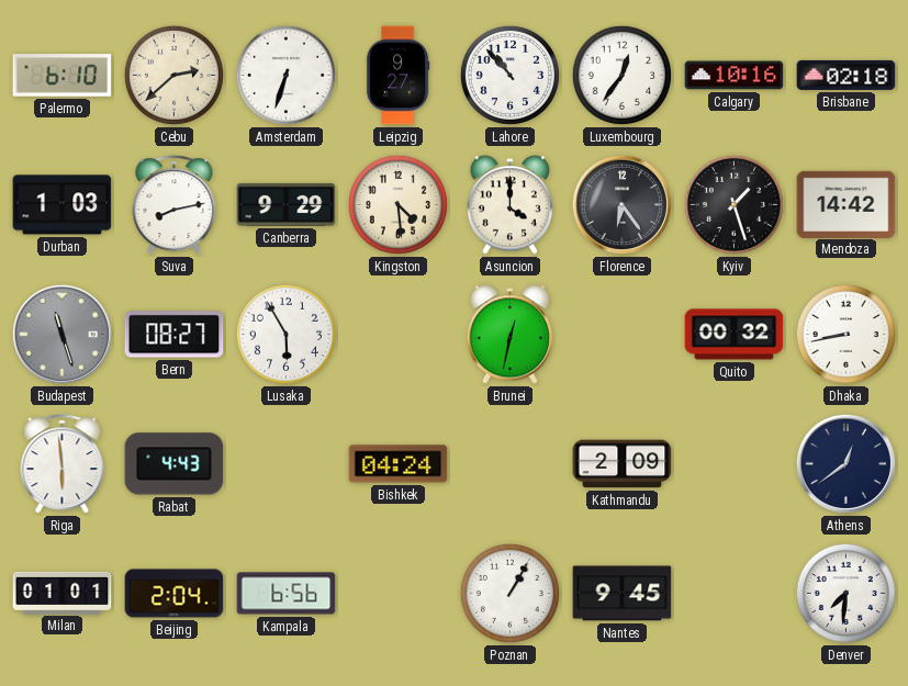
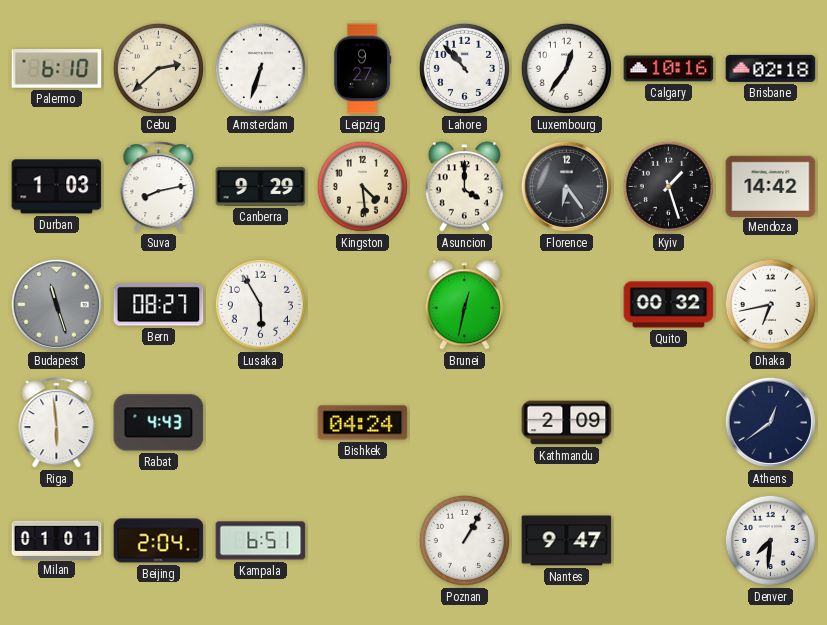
Dhaka: 8:43 -> 6:43
Kampala: 6:56 -> 6:51
Nantes: 9:45 -> 9:47
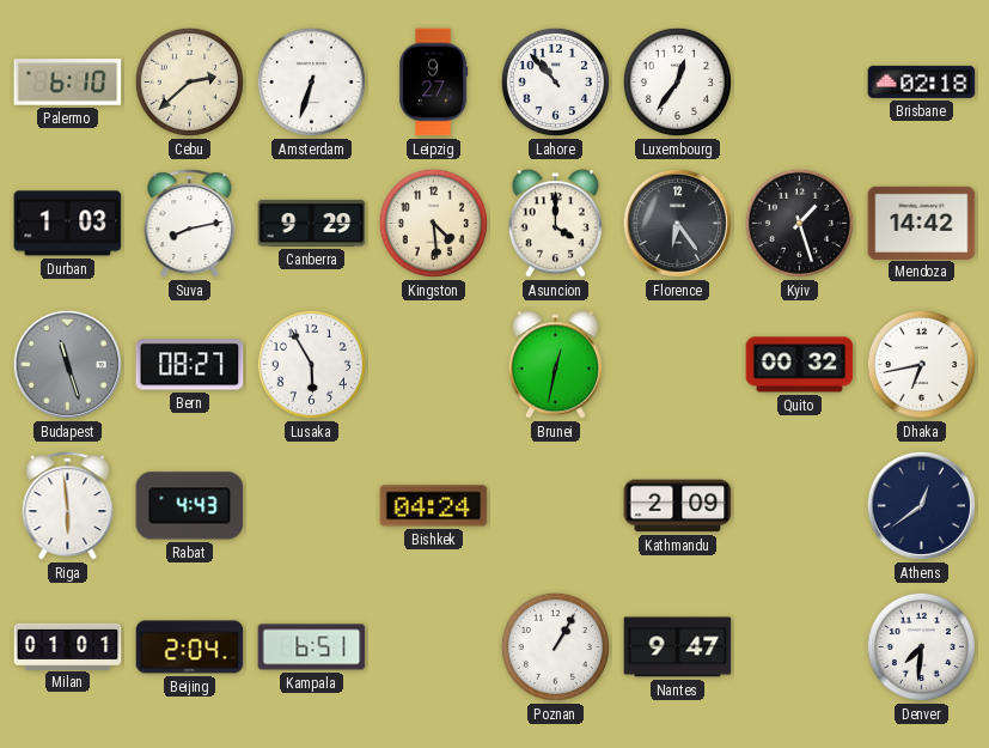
Calgary: 10:16 -> none
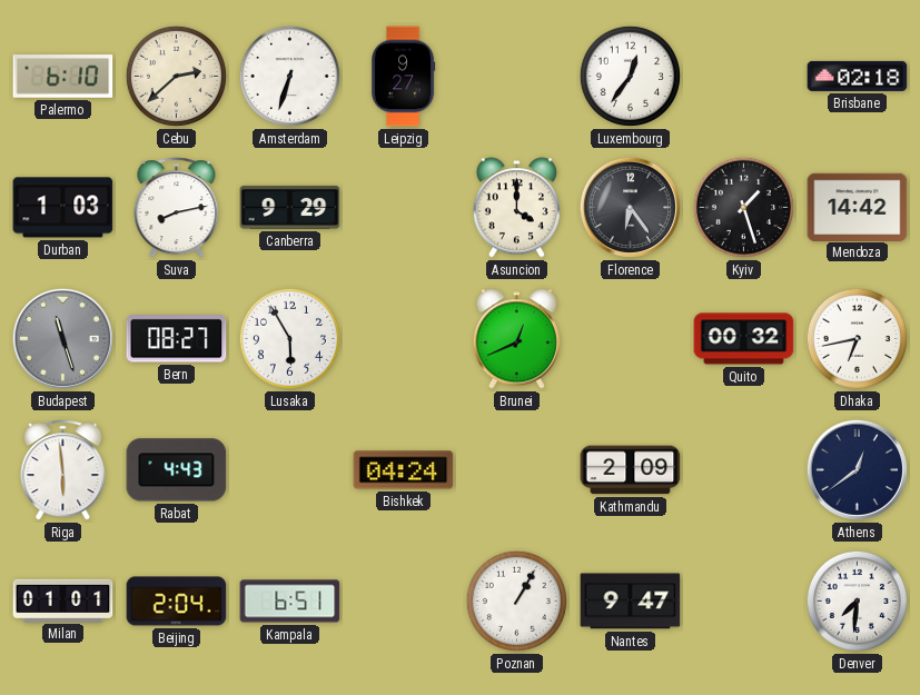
Lahore: 10:53 -> none
Kingston: 4:29 -> none
Brunei: 12:32 -> 12:41
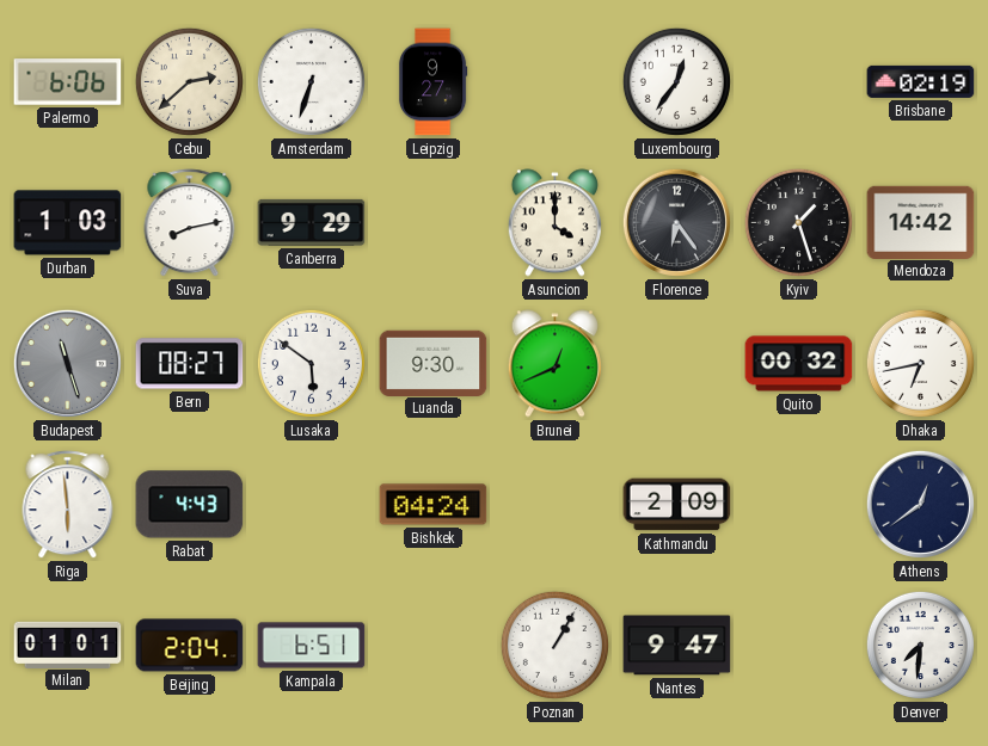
Palermo: 6:10 -> 6:06
Brisbane: 02:18 -> 02:19
Lusaka: 5:55 -> 5:51
Luanda: none -> 9:30
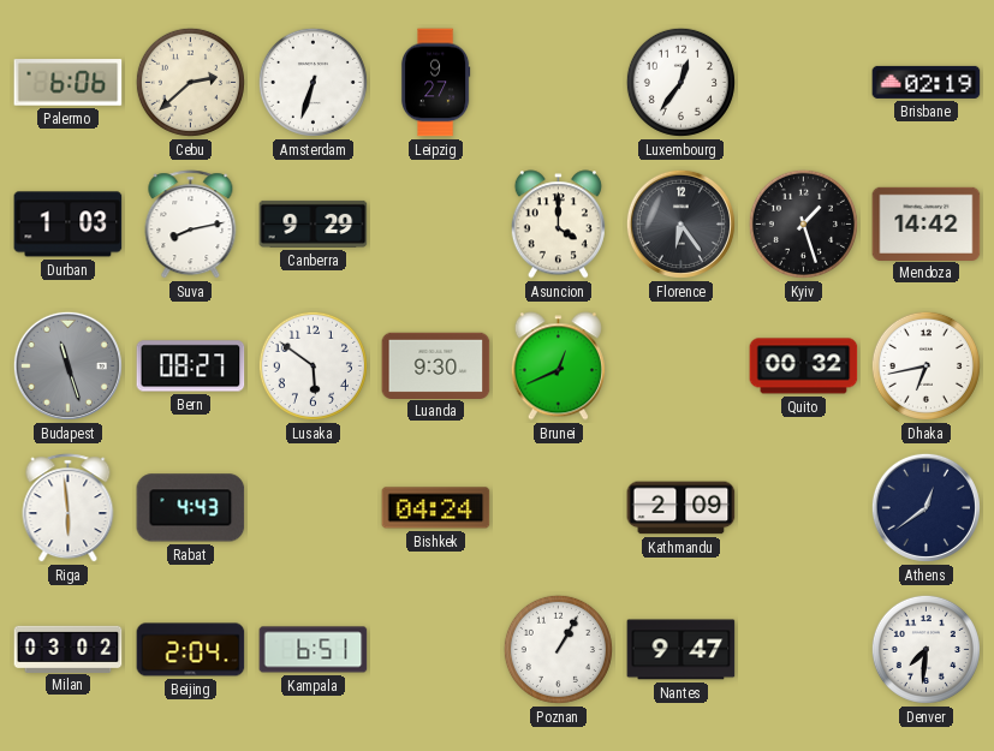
Milan: 01:01 -> 03:02
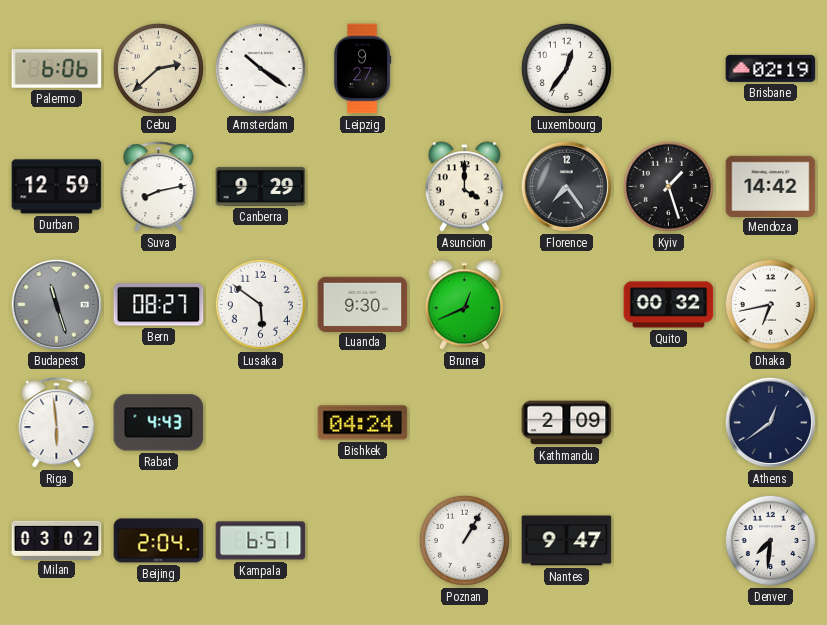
Amsterdam: 6:33 -> 10:21
Durban: 1:03 -> 12:59
Florence: 6:24 -> 7:24
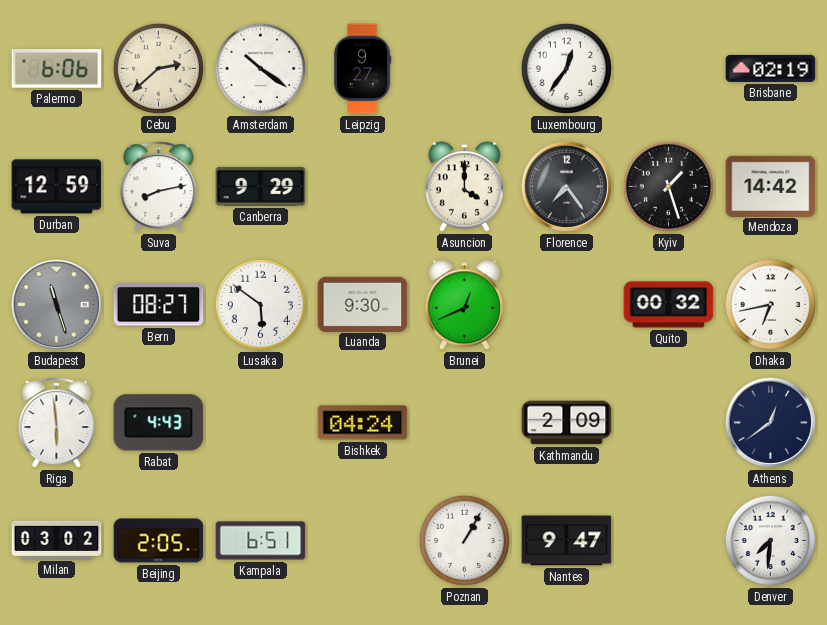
Beijing: 2:04 -> 2:05
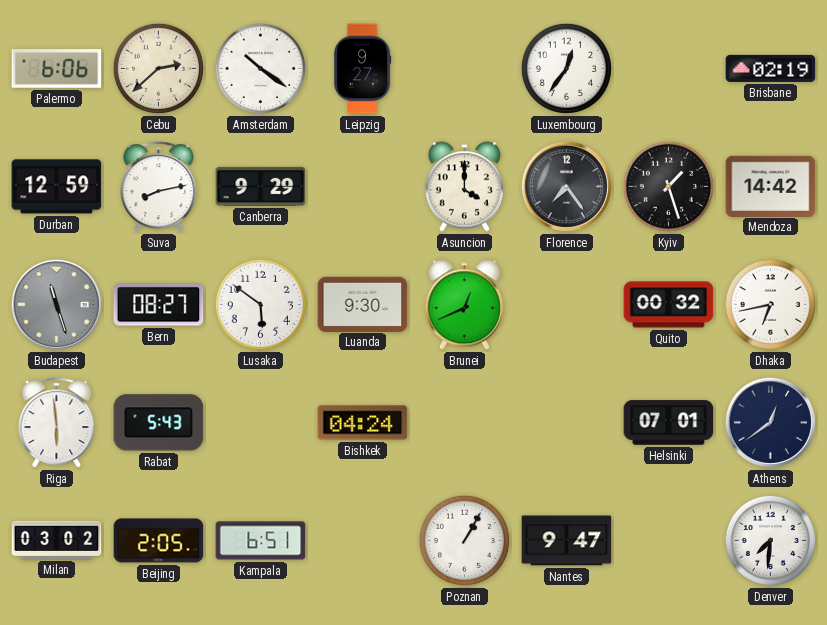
Rabat: 4:43 -> 5:43
Kathmandu: 2:09 -> none
Helsinki: none -> 07:01
